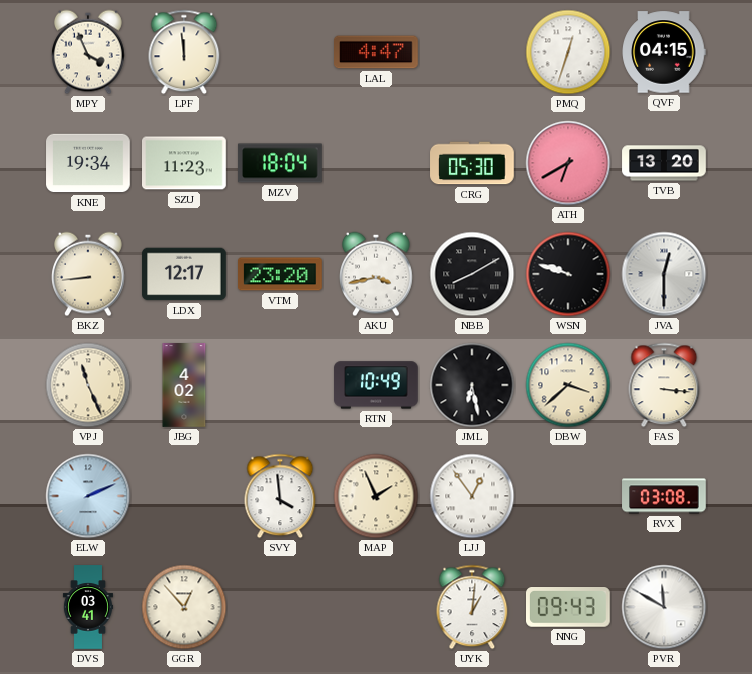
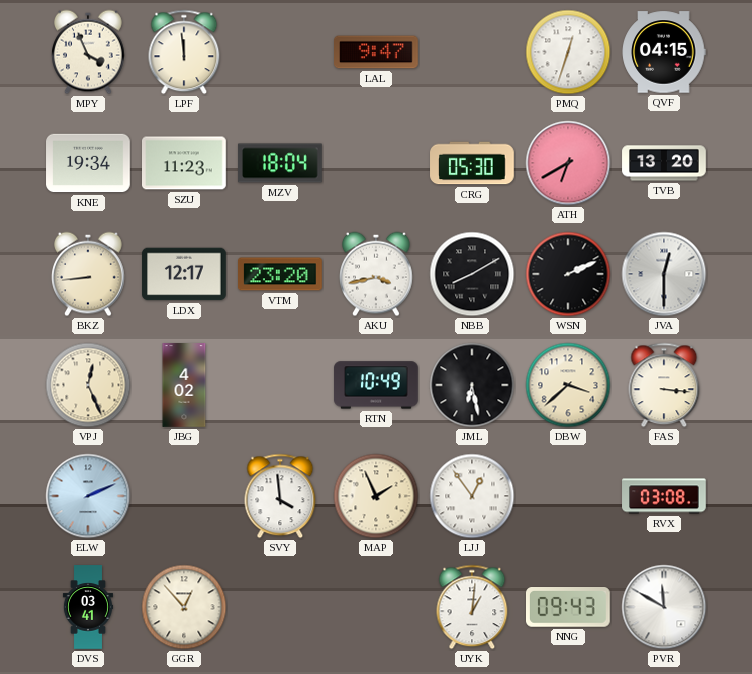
LAL: 4:47 -> 9:47
WSN: 9:48 -> 2:11
VPJ: 11:26 -> 12:26
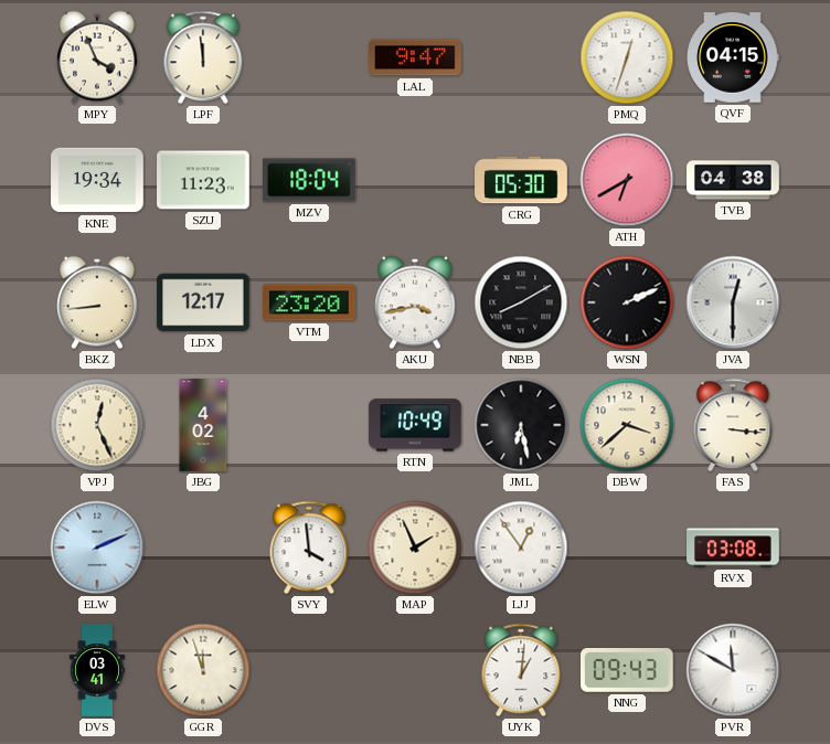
TVB: 13:20 -> 04:38
GGR: 12:53 -> 11:57
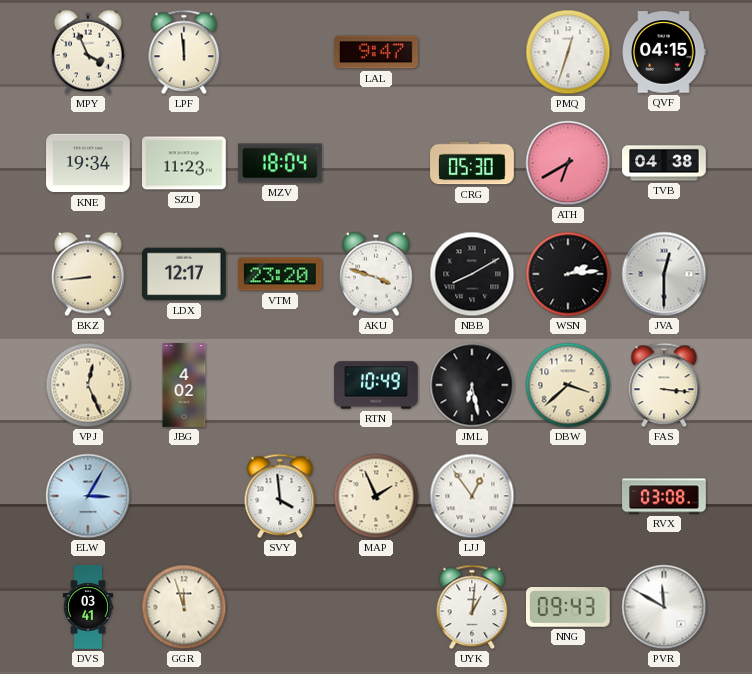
AKU: 3:43 -> 3:48
WSN: 2:11 -> 2:14
ELW: 2:11 -> 3:05
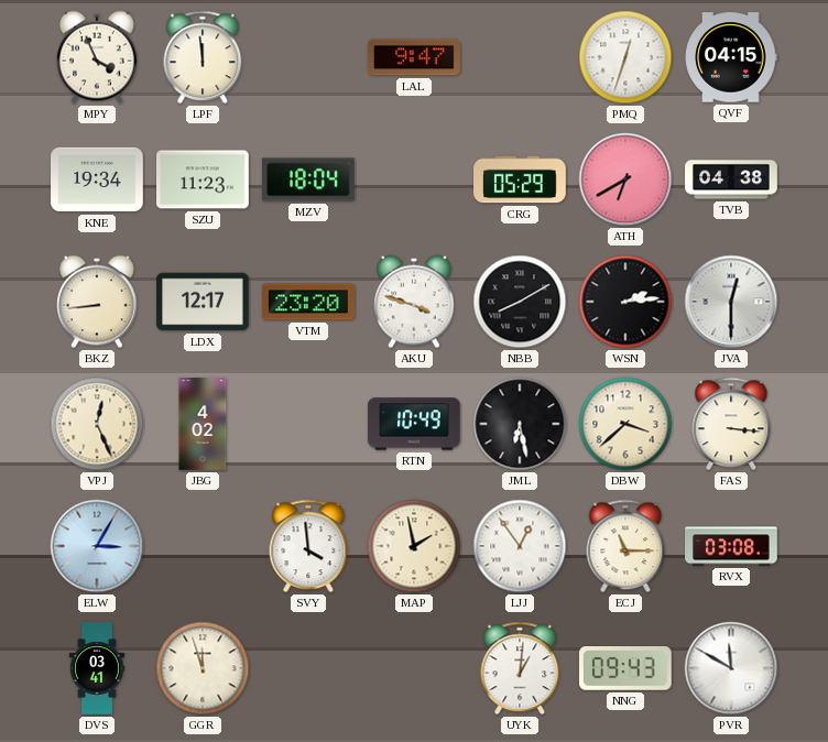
CRG: 05:30 -> 05:29
MAP: 1:56 -> 1:58
ECJ: none -> 11:15
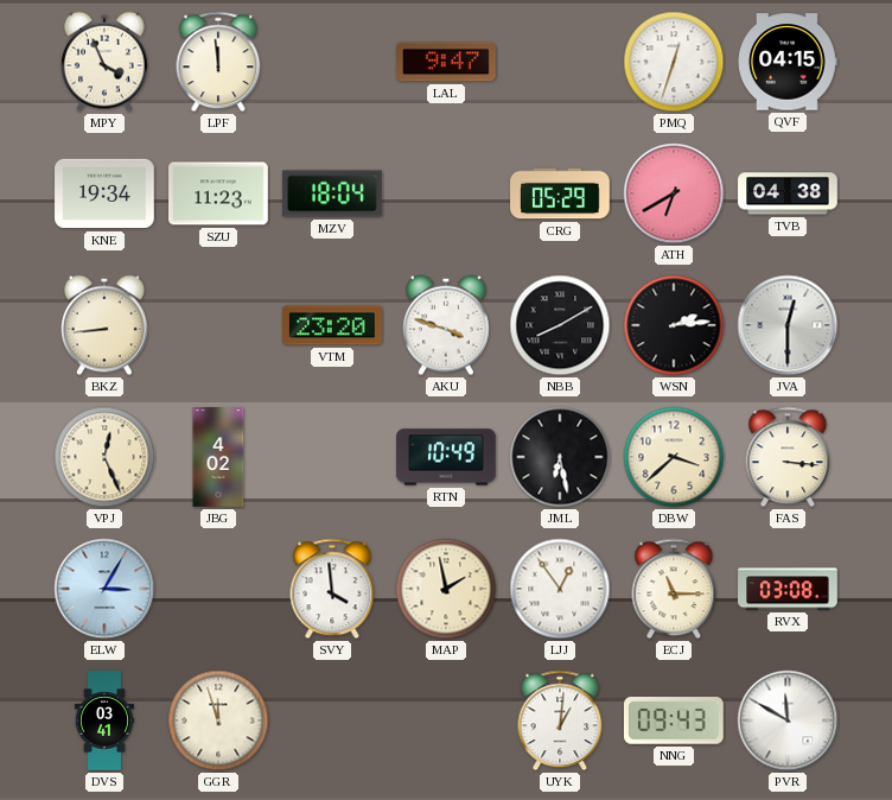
LDX: 12:17 -> none
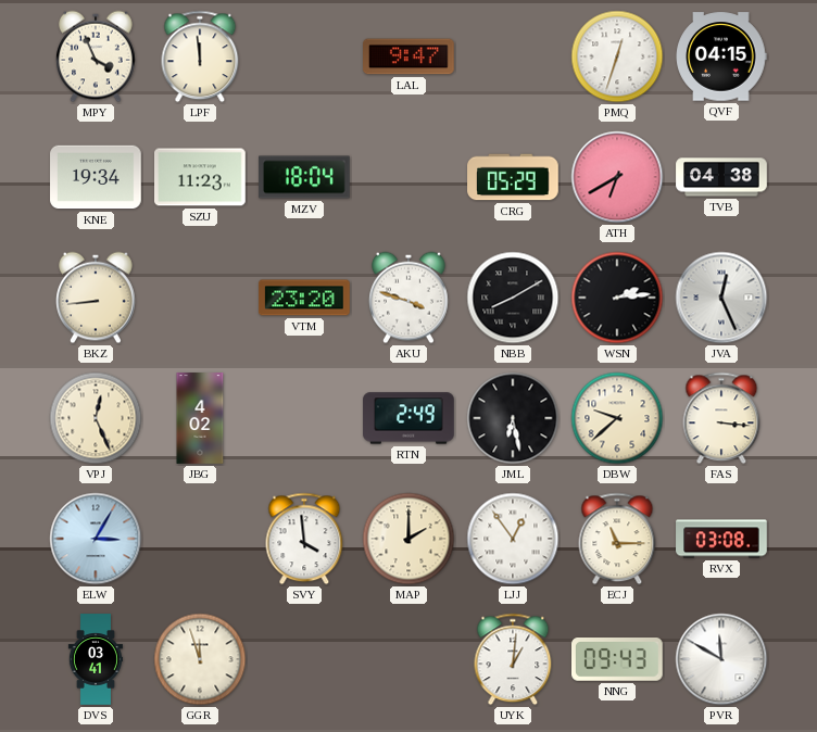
JVA: 12:30 -> 12:26
RTN: 10:49 -> 2:49
DBW: 3:38 -> 9:38
MAP: 1:58 -> 2:00
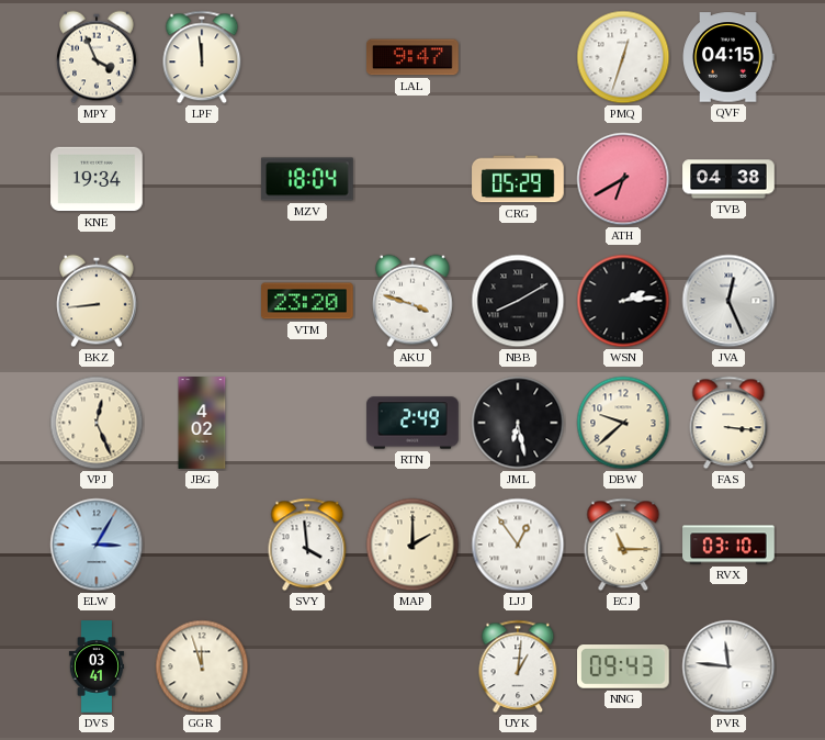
SZU: 11:23 -> none
RVX: 03:08 -> 03:10
PVR: 11:50 -> 11:46
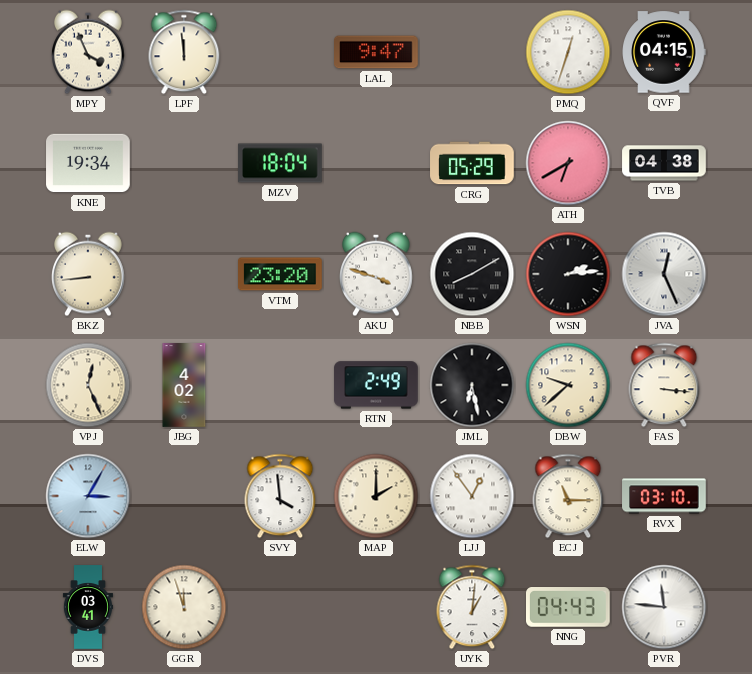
NNG: 09:43 -> 04:43
